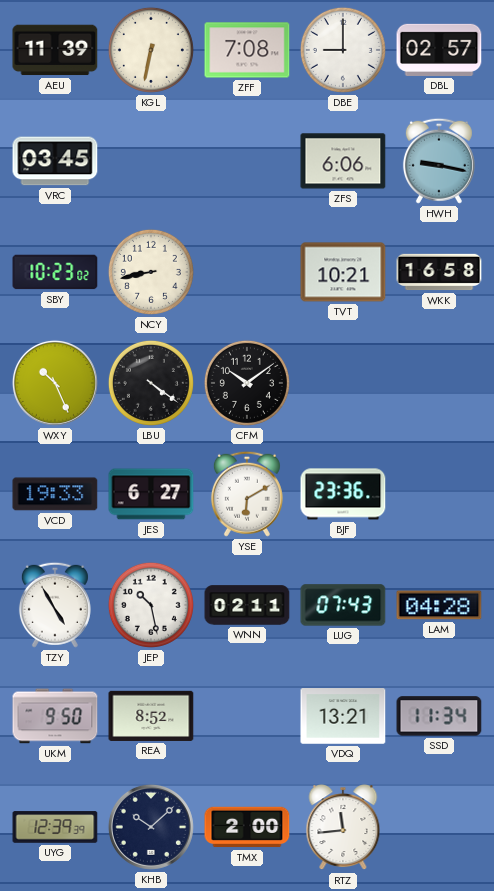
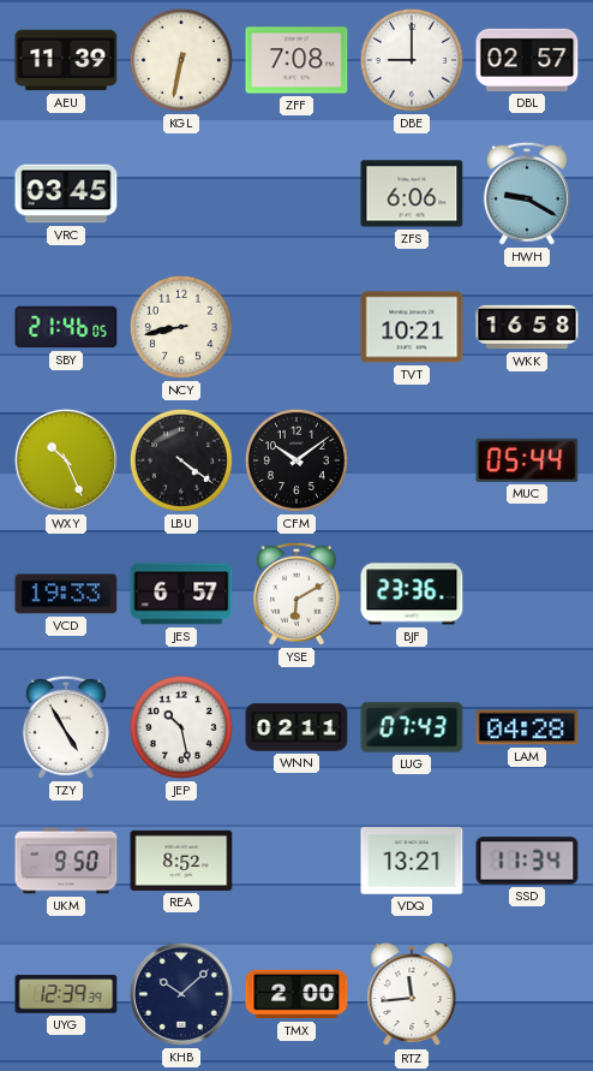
HWH: 9:17 -> 9:20
SBY: 10:23 -> 21:46
MUC: none -> 05:44
JES: 6:27 -> 6:57
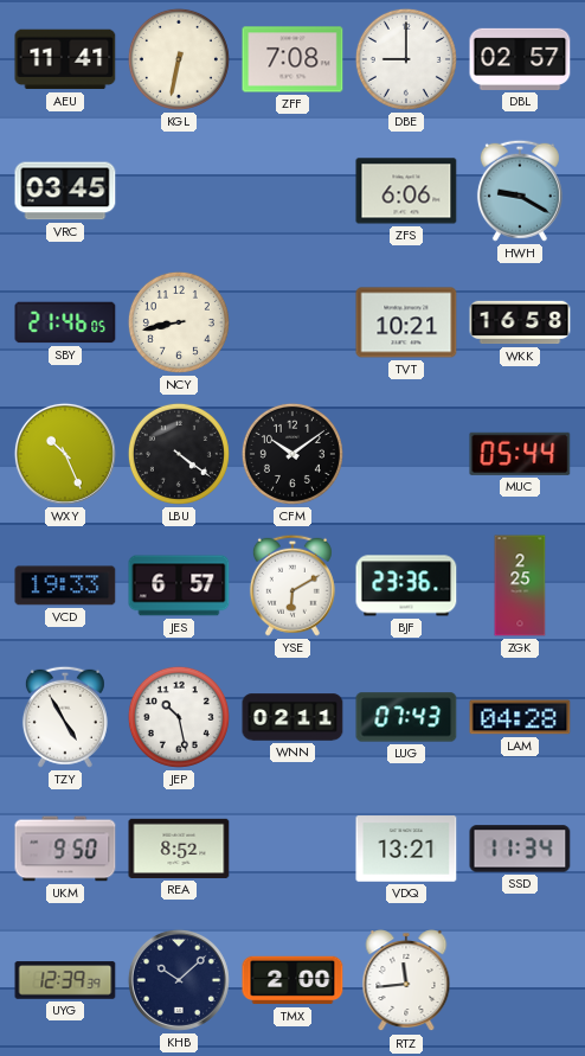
AEU: 11:39 -> 11:41
ZGK: none -> 2:25
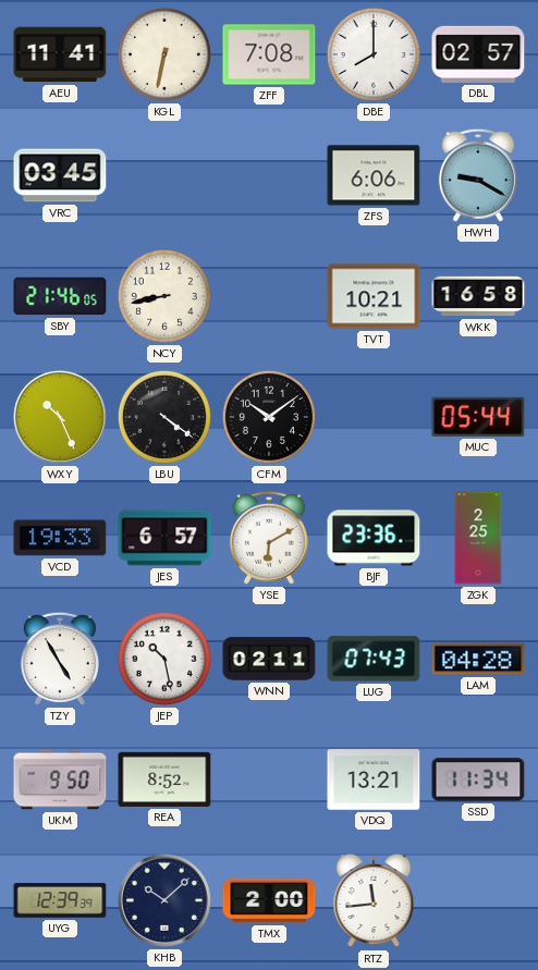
DBE: 9:00 -> 8:00
